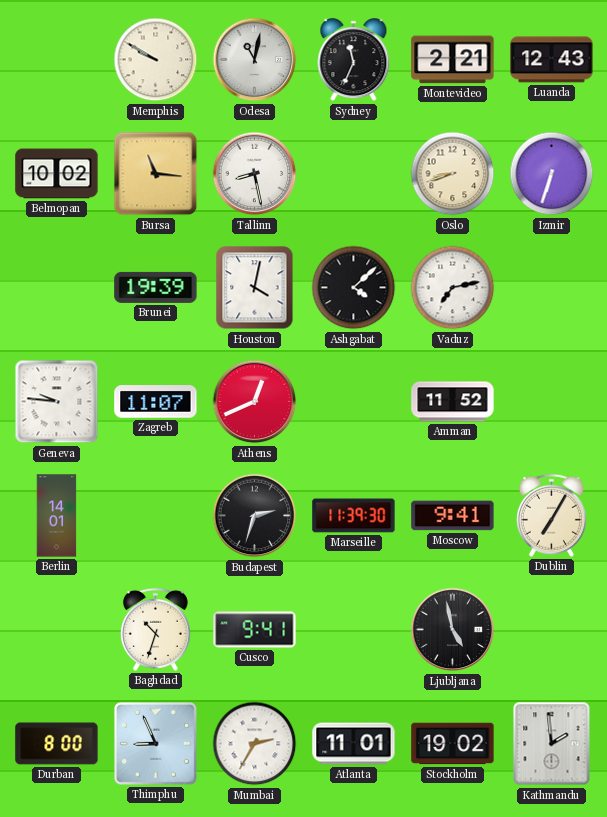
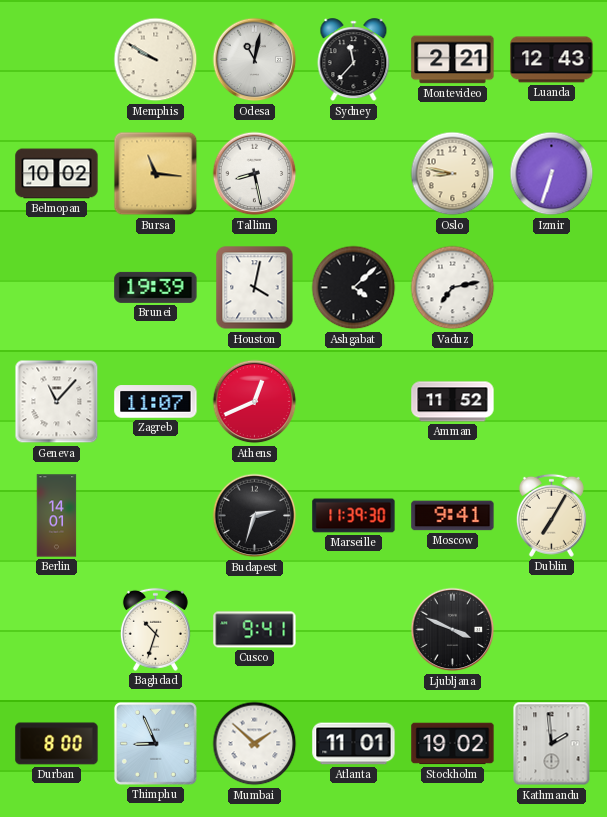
Sydney: 11:34 -> 11:37
Oslo: 8:42 -> 8:47
Geneva: 9:46 -> 11:07
Ljubljana: 4:58 -> 3:49
Mumbai: 2:35 -> 1:52
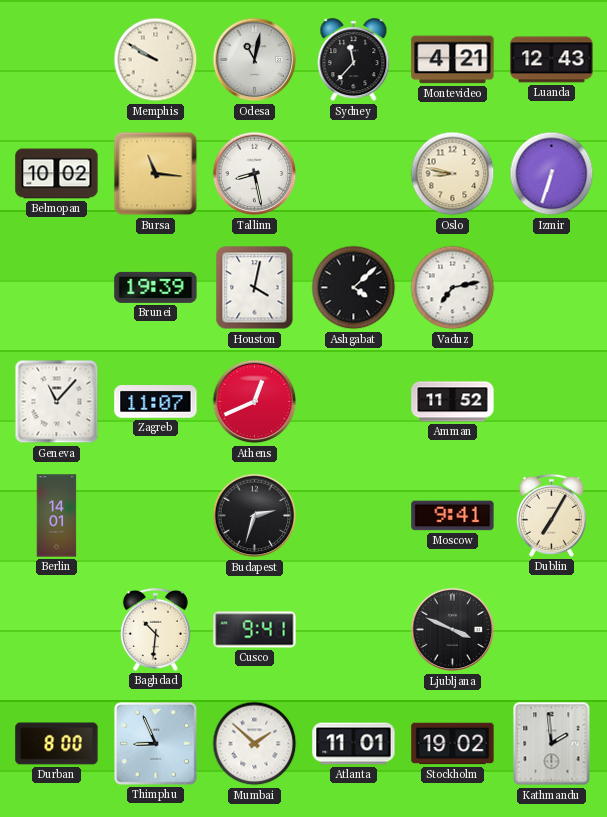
Montevideo: 2:21 -> 4:21
Marseille: 11:39 -> none
Baghdad: 10:33 -> 10:31
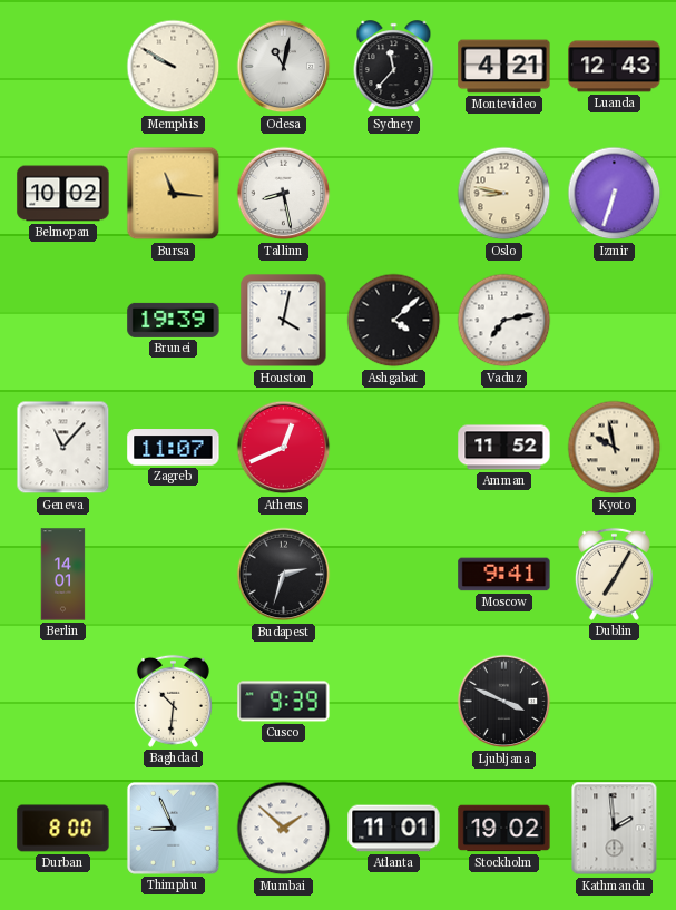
Kyoto: none -> 9:58
Cusco: 9:41 -> 9:39
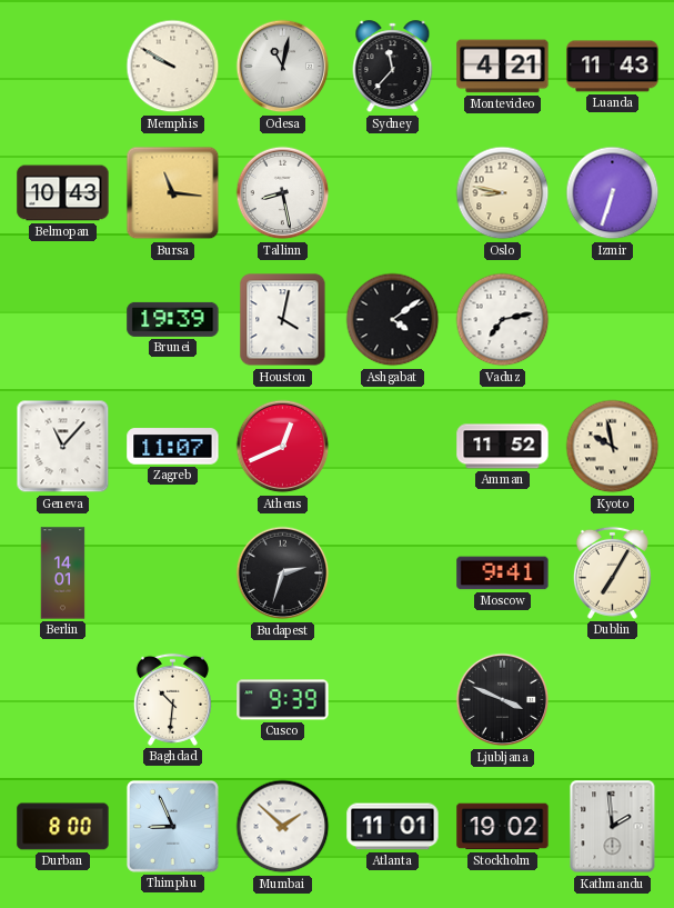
Luanda: 12:43 -> 11:43
Belmopan: 10:02 -> 10:43
Ashgabat: 4:08 -> 4:09
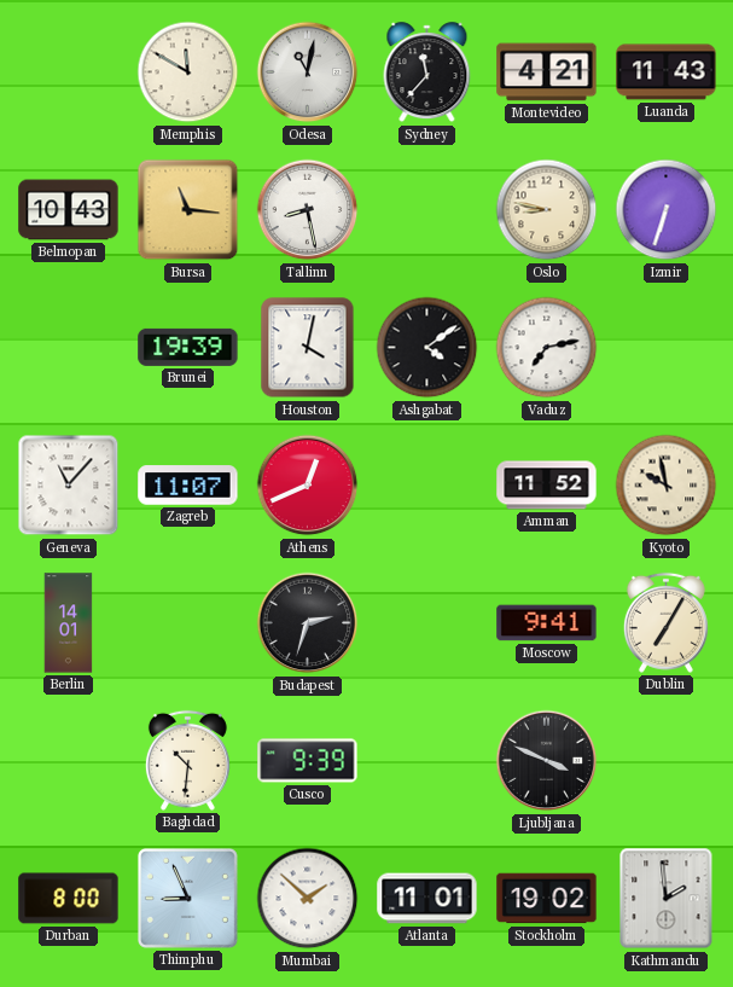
Memphis: 9:50 -> 11:50
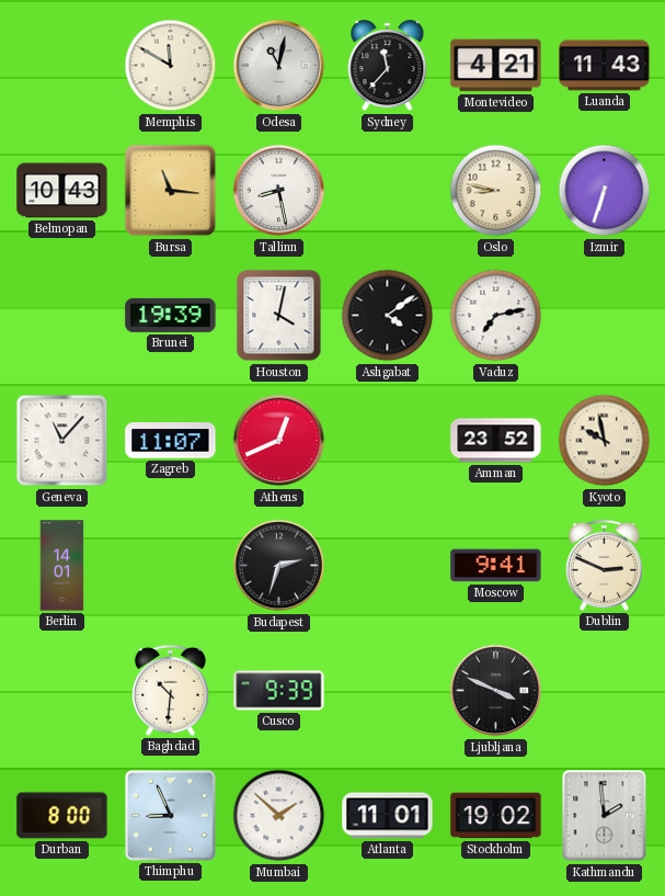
Amman: 11:52 -> 23:52
Dublin: 7:05 -> 2:49
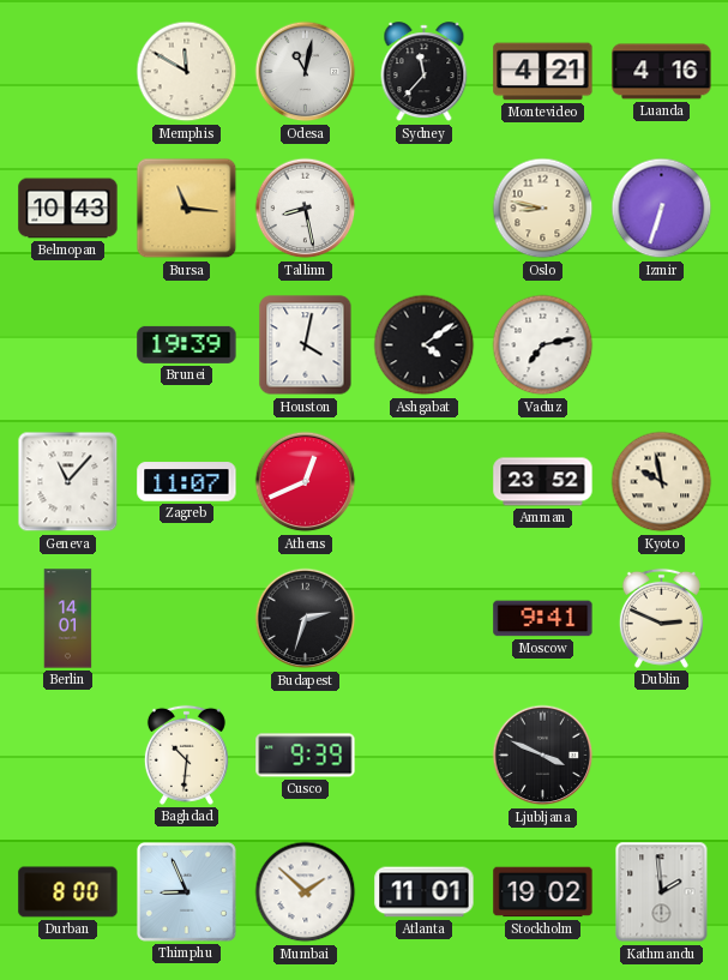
Luanda: 11:43 -> 4:16
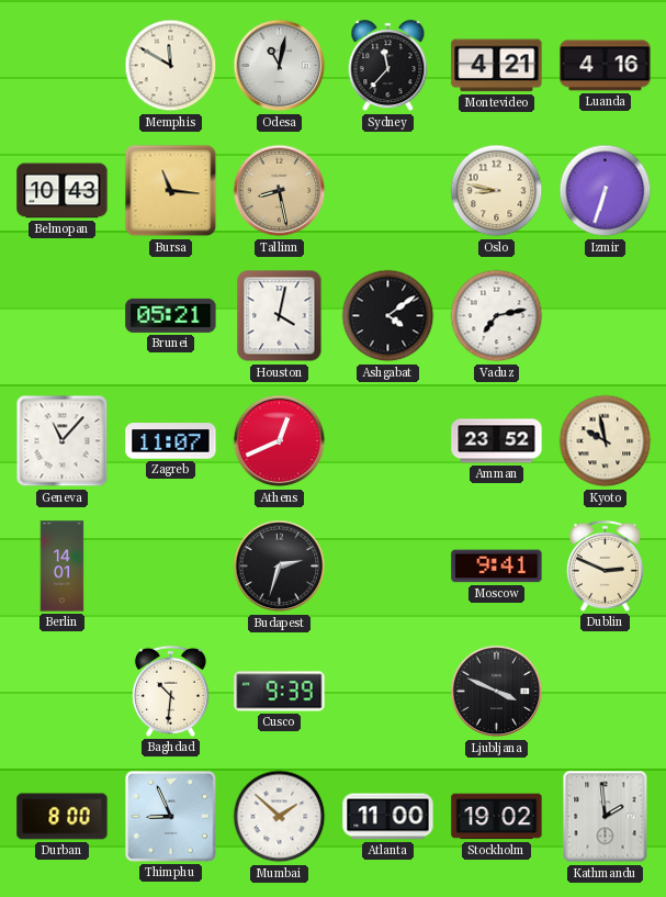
Tallinn dial: white -> champagne
Brunei: 19:39 -> 05:21
Atlanta: 11:01 -> 11:00
